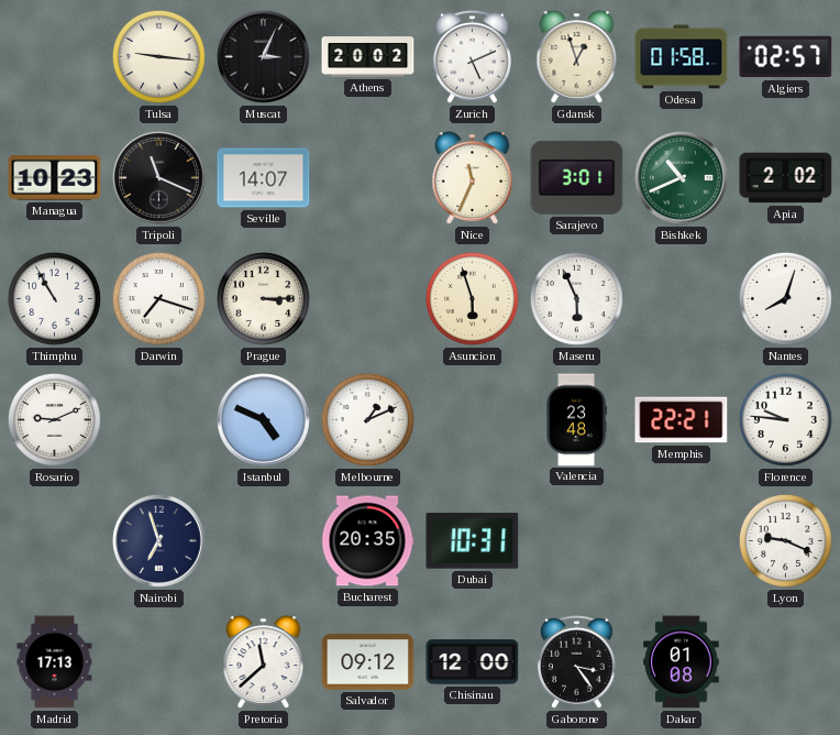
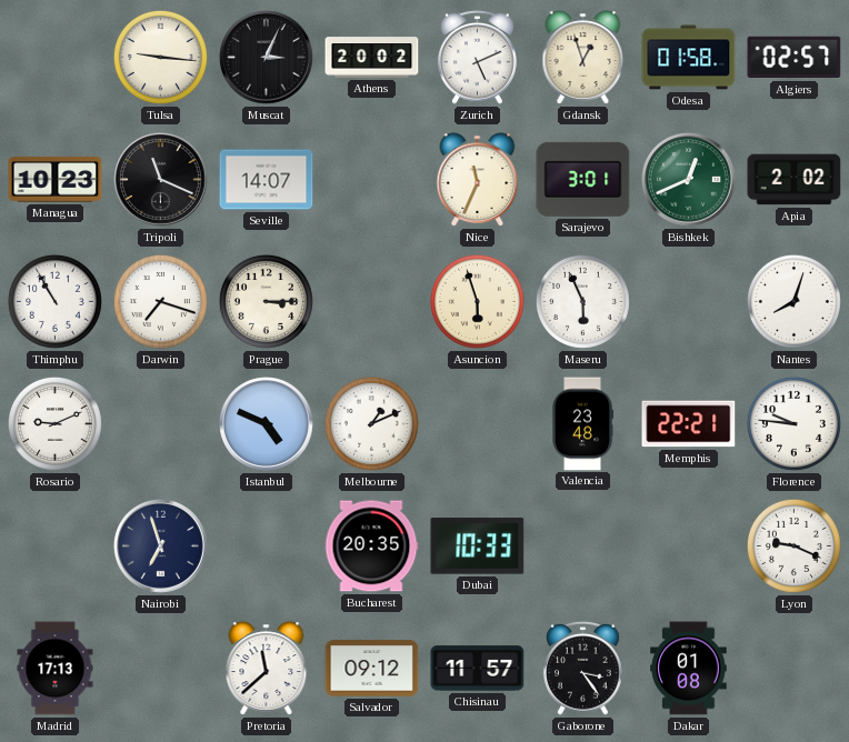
Bishkek: 10:41 -> 12:41
Dubai: 10:31 -> 10:33
Chisinau: 12:00 -> 11:57
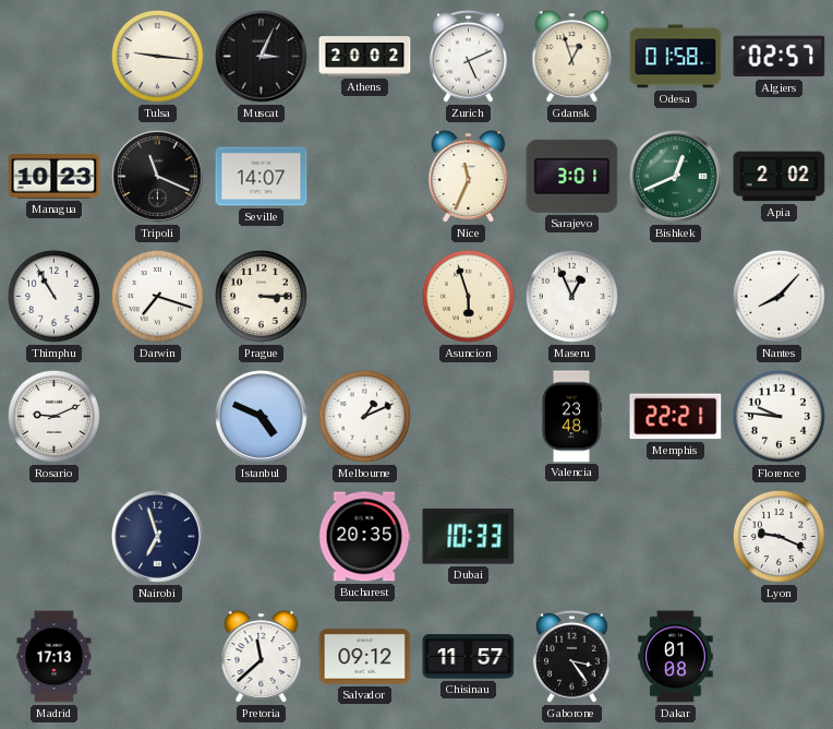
Maseru: 5:56 -> 12:56
Nantes: 8:03 -> 8:07
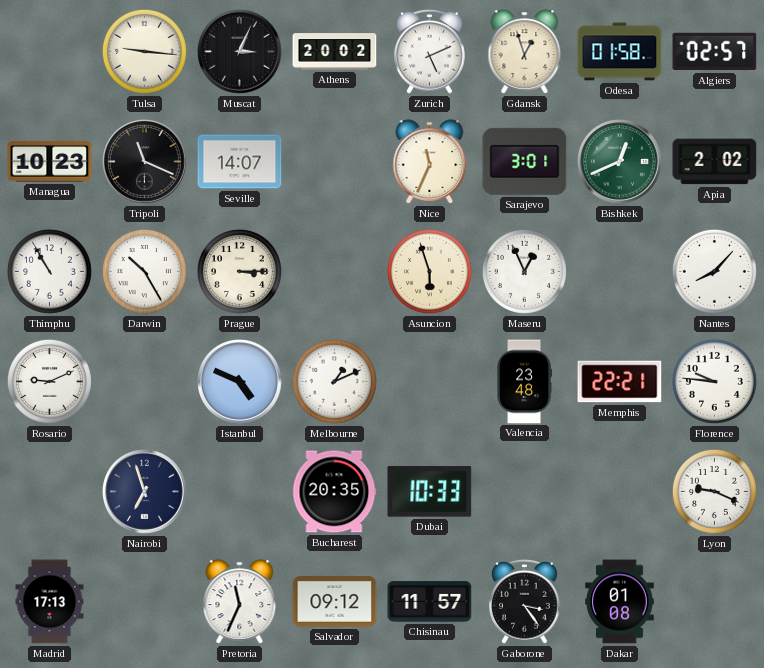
Darwin: 7:18 -> 10:25
Pretoria: 11:38 -> 11:34
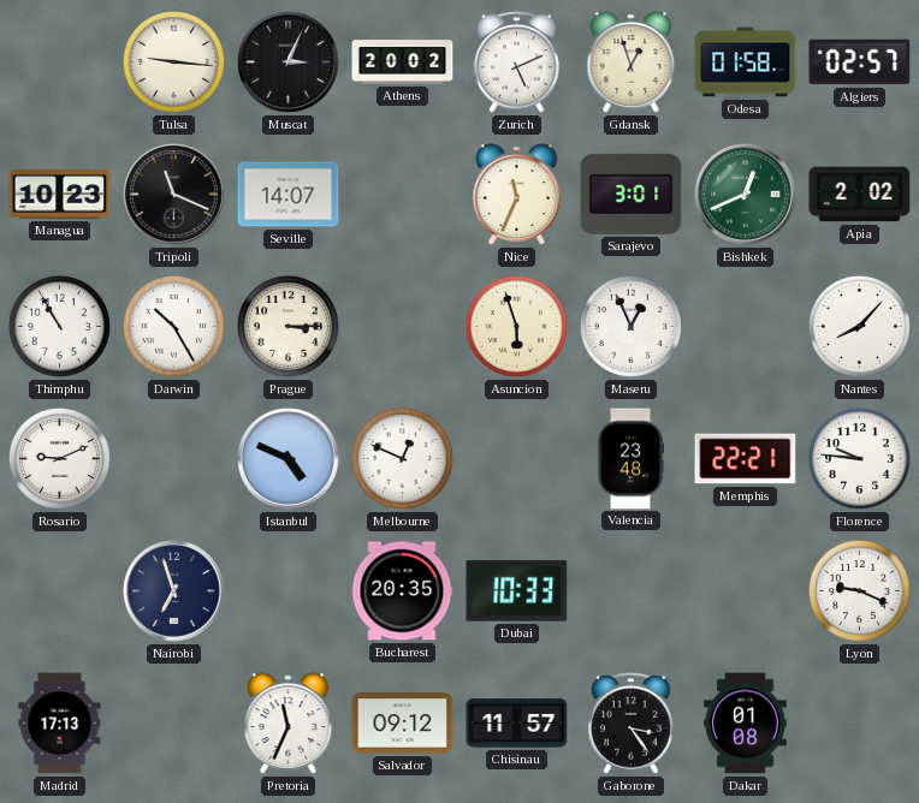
Melbourne: 1:11 -> 12:49
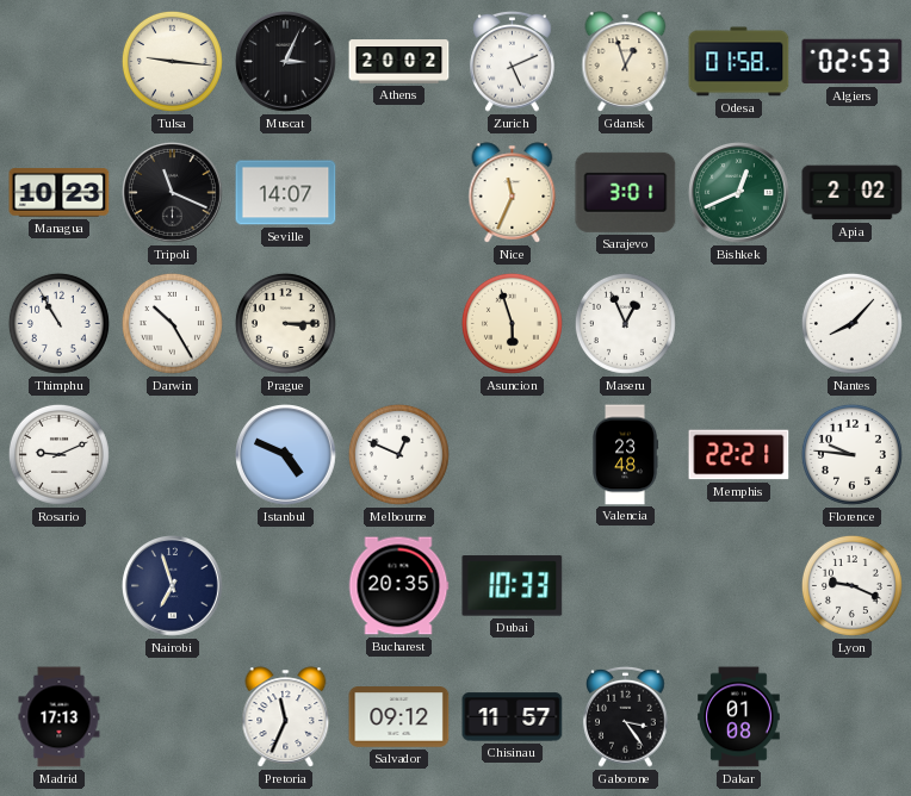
Algiers: 02:57 -> 02:53
